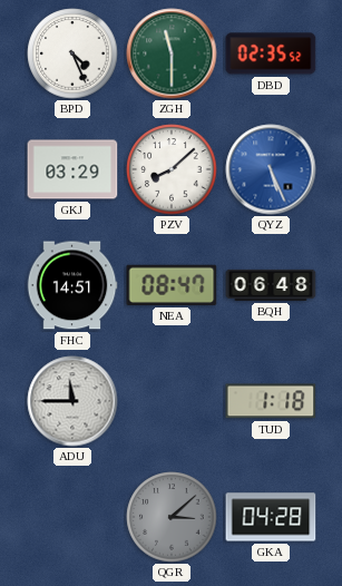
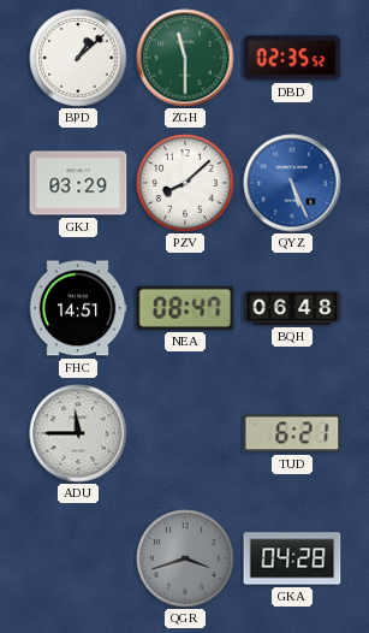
BPD: 4:26 -> 1:08
TUD: 1:18 -> 6:21
QGR: 3:08 -> 3:42
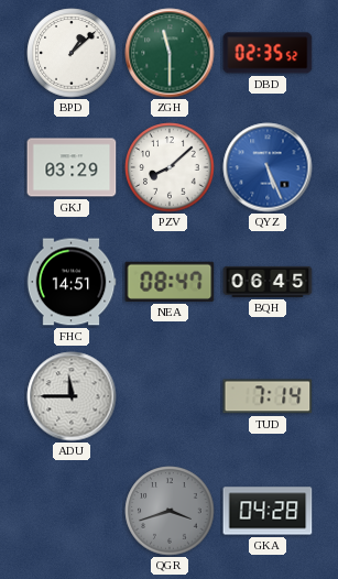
BQH: 06:48 -> 06:45
TUD: 6:21 -> 7:14
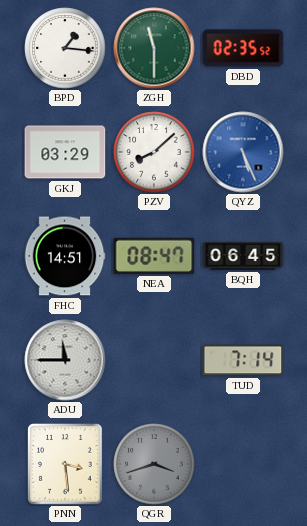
BPD: 1:08 -> 1:16
PNN: none -> 3:29
GKA: 04:28 -> none
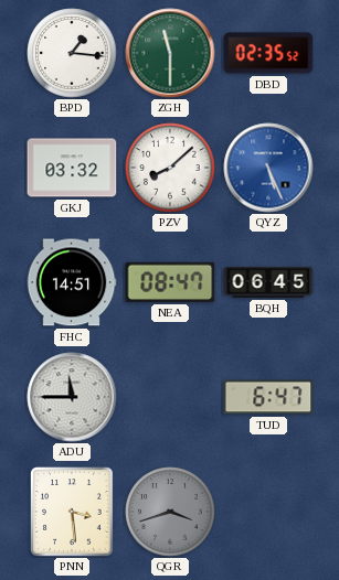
GKJ: 03:29 -> 03:32
TUD: 7:14 -> 6:47
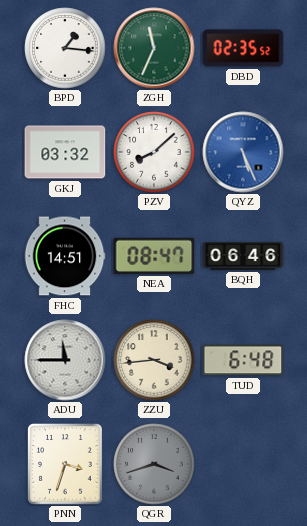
ZGH: 11:30 -> 11:34
BQH: 06:45 -> 06:46
ZZU: none -> 3:44
TUD: 6:47 -> 6:48
PNN: 3:29 -> 3:33
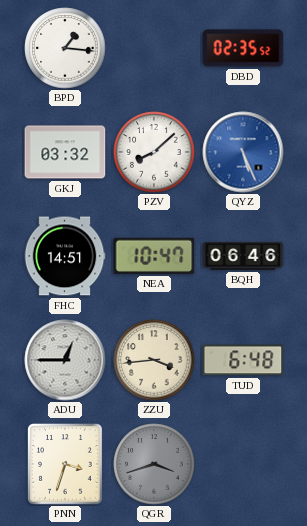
ZGH: 11:34 -> none
NEA: 08:47 -> 10:47
ADU: 11:45 -> 12:45
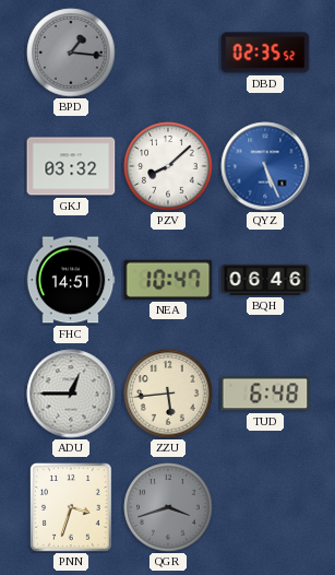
BPD dial: white -> grey
ZZU: 3:44 -> 5:44
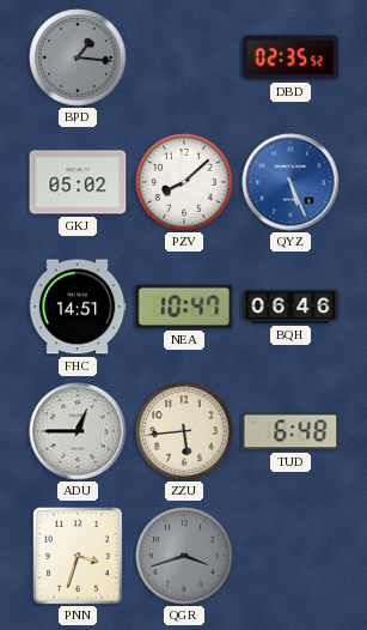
GKJ: 03:32 -> 05:02
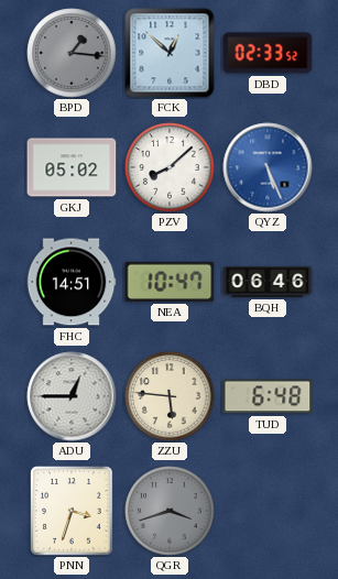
FCK: none -> 12:52
DBD: 02:35 -> 02:33
ZZU: 5:44 -> 5:46
